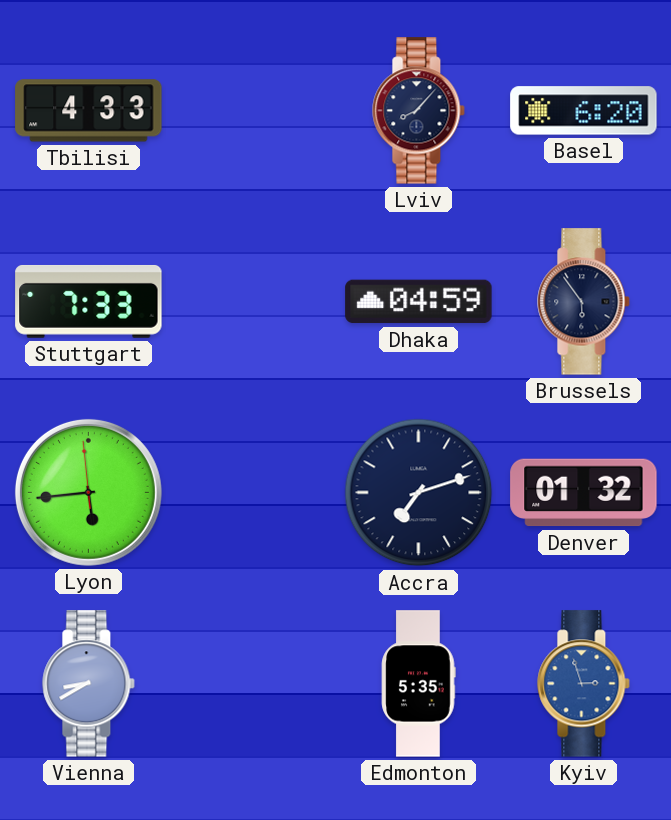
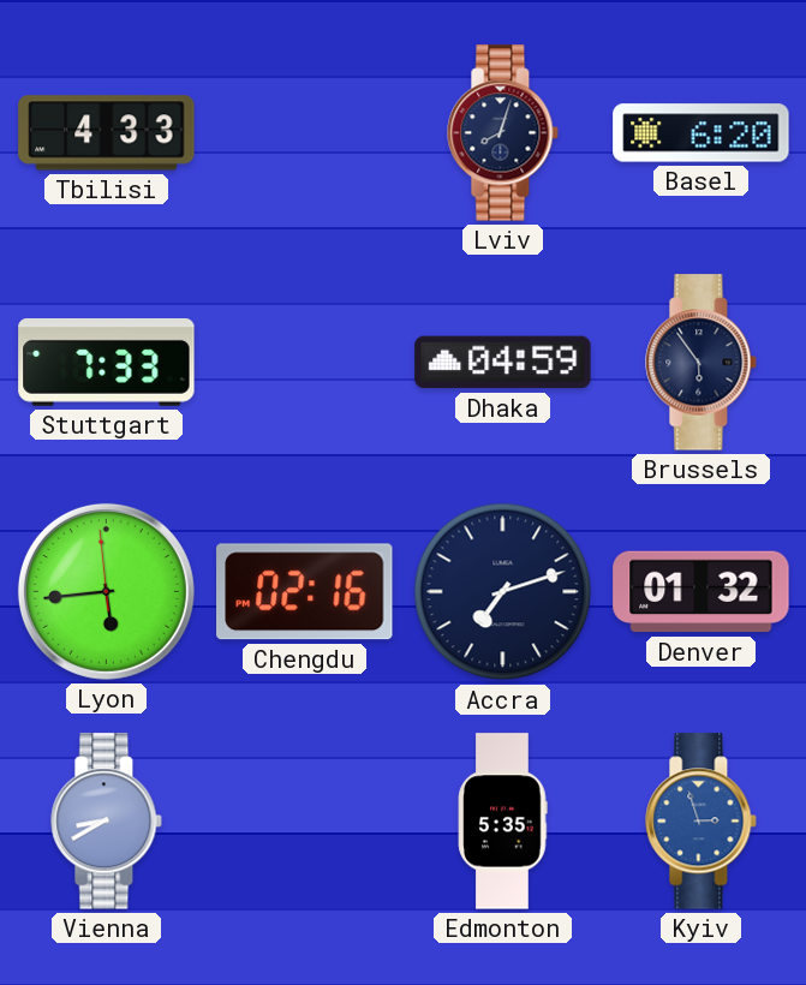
Lviv: 8:07 -> 8:03
Chengdu: none -> 02:16
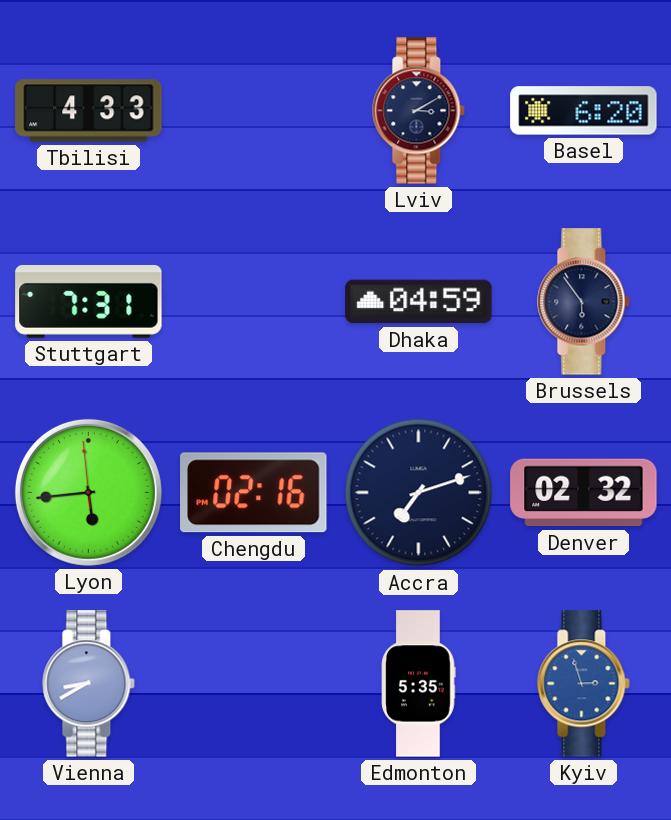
Lviv: 8:03 -> 3:10
Stuttgart: 7:33 -> 7:31
Denver: 01:32 -> 02:32
